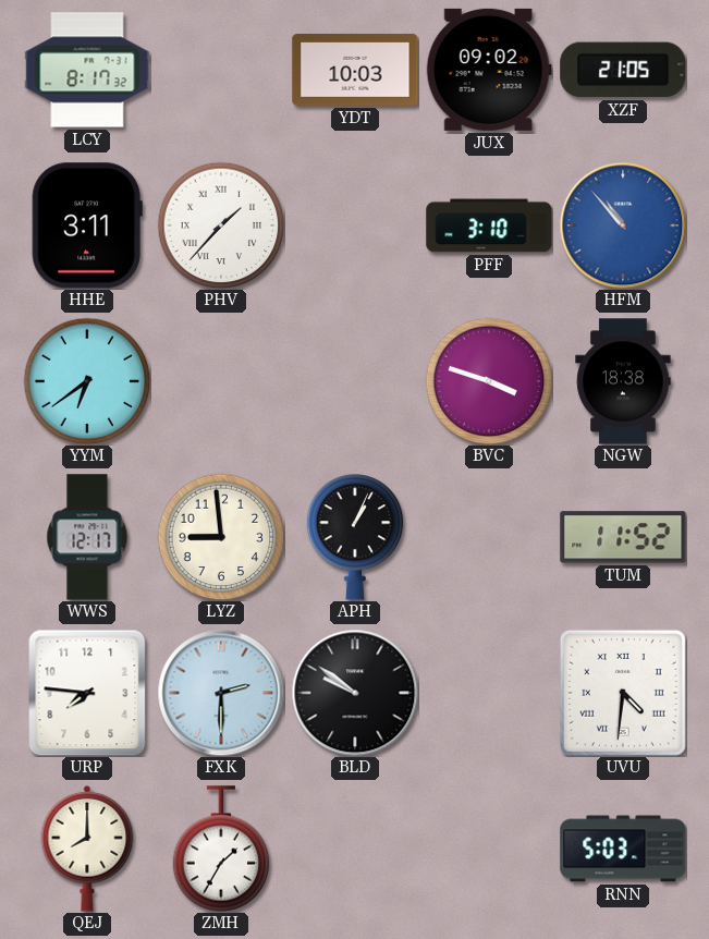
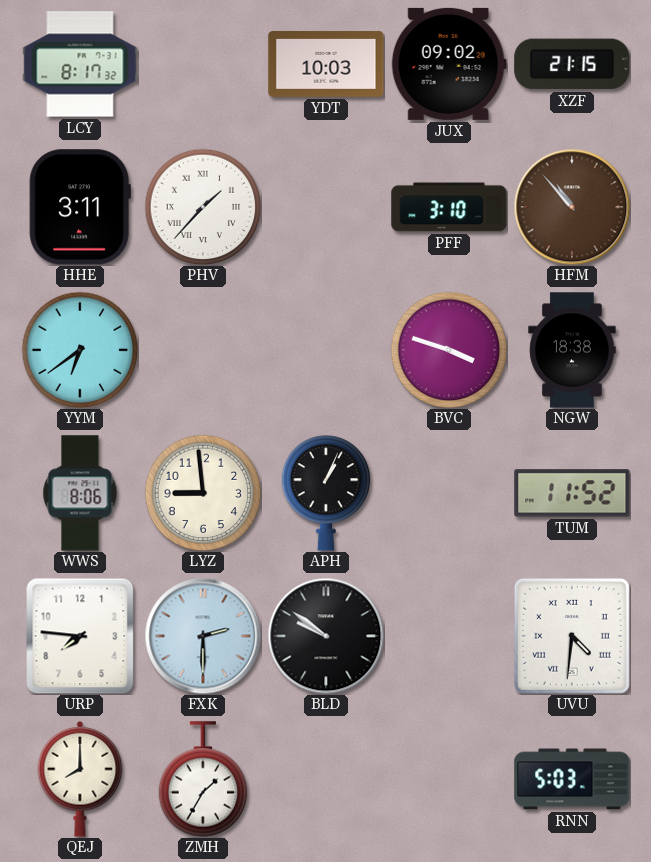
XZF: 21:05 -> 21:15
HFM dial: blue -> brown
WWS: 12:17 -> 8:06
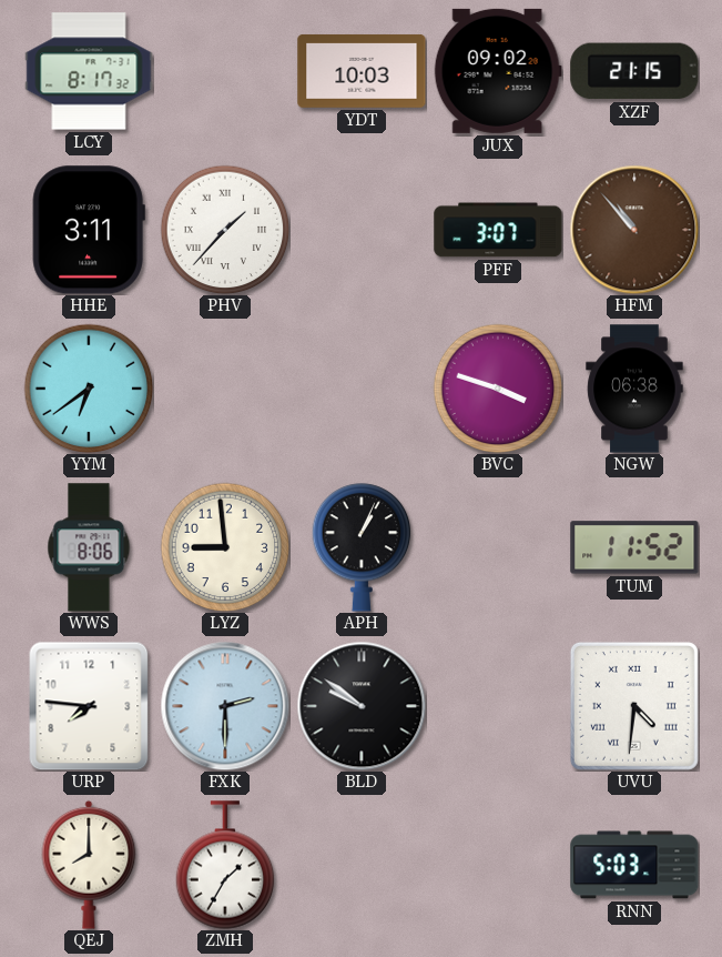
PFF: 3:10 -> 3:07
NGW: 18:38 -> 06:38
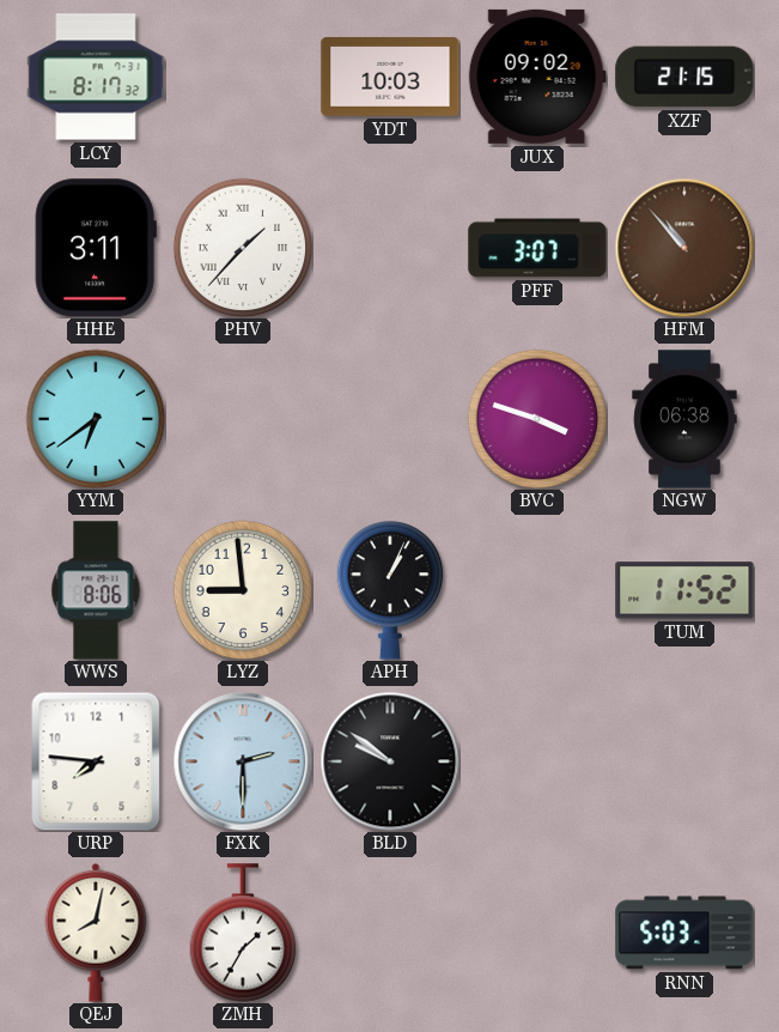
UVU: 4:31 -> none
QEJ: 8:00 -> 8:02
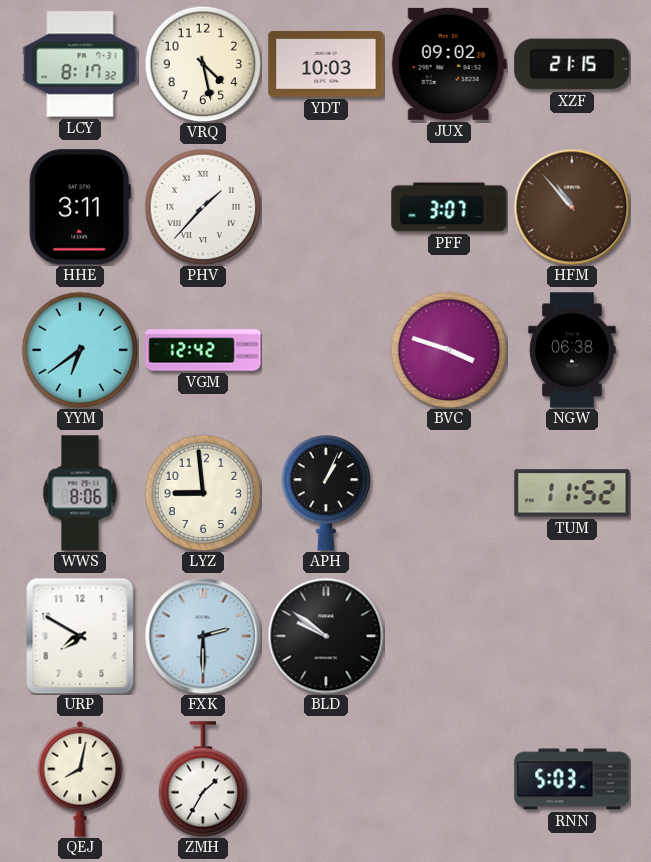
VRQ: none -> 4:28
VGM: none -> 12:42
URP: 7:46 -> 7:50
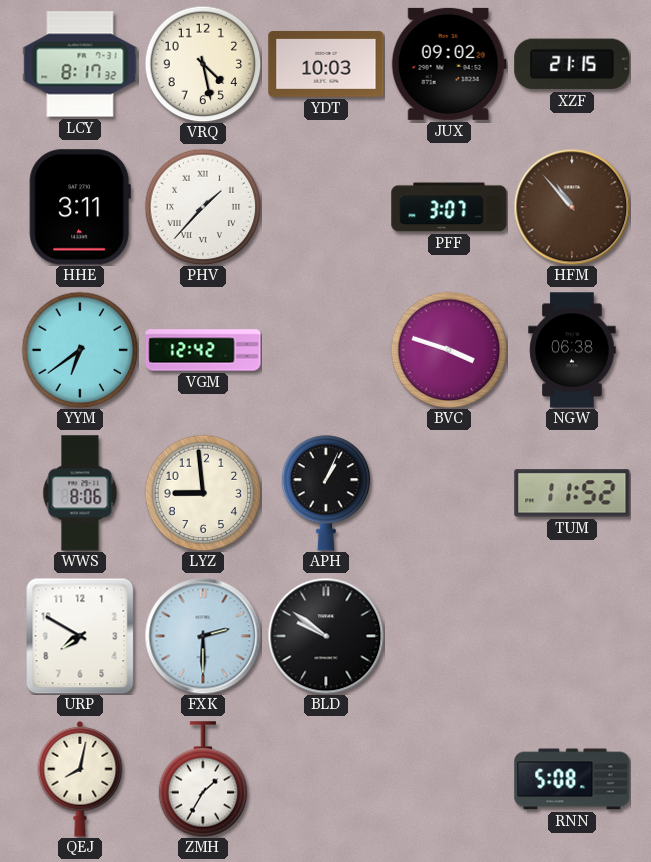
RNN: 5:03 -> 5:08
